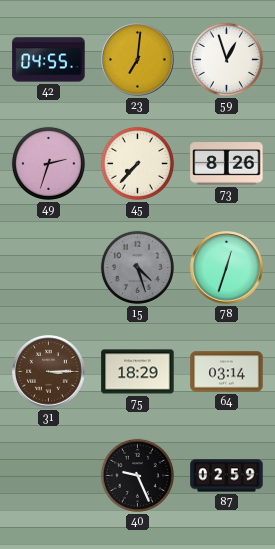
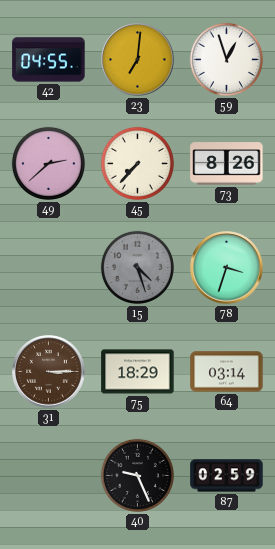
49: 2:33 -> 2:38
78: 12:33 -> 3:33
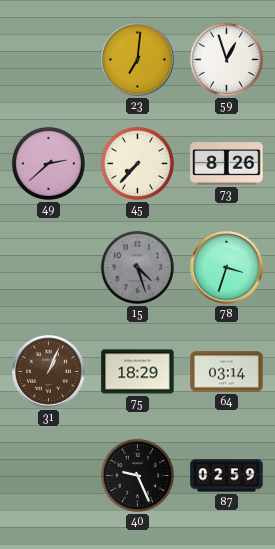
42: 04:55 -> none
31: 3:15 -> 1:04
